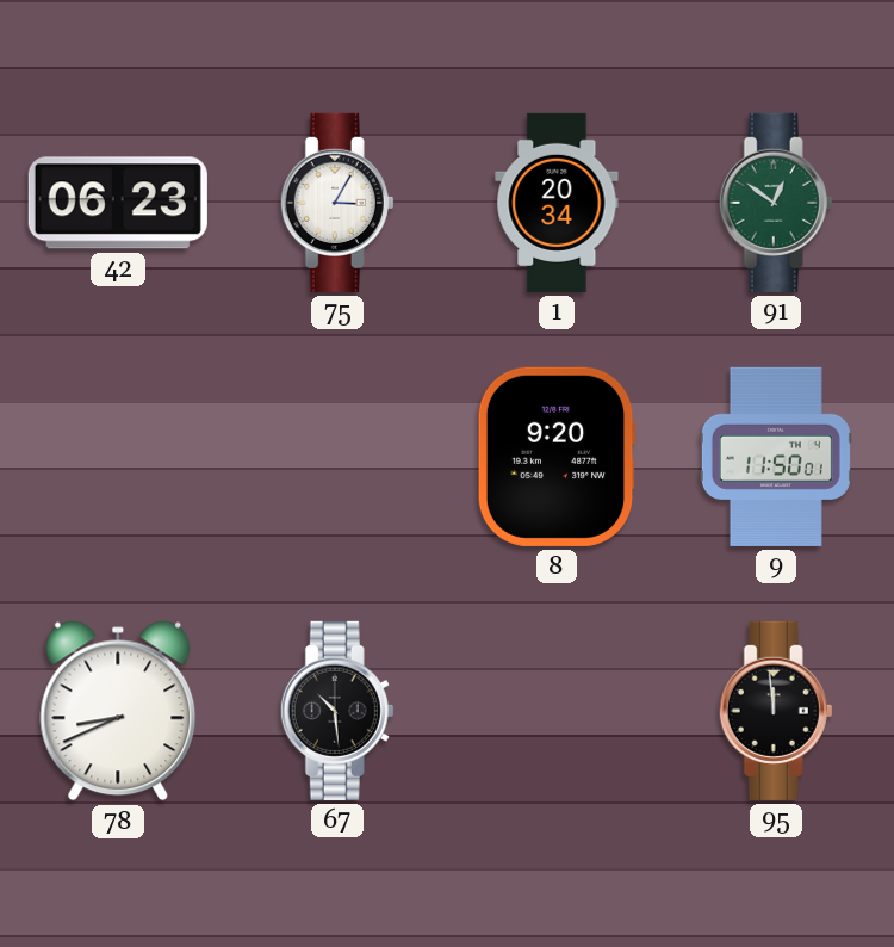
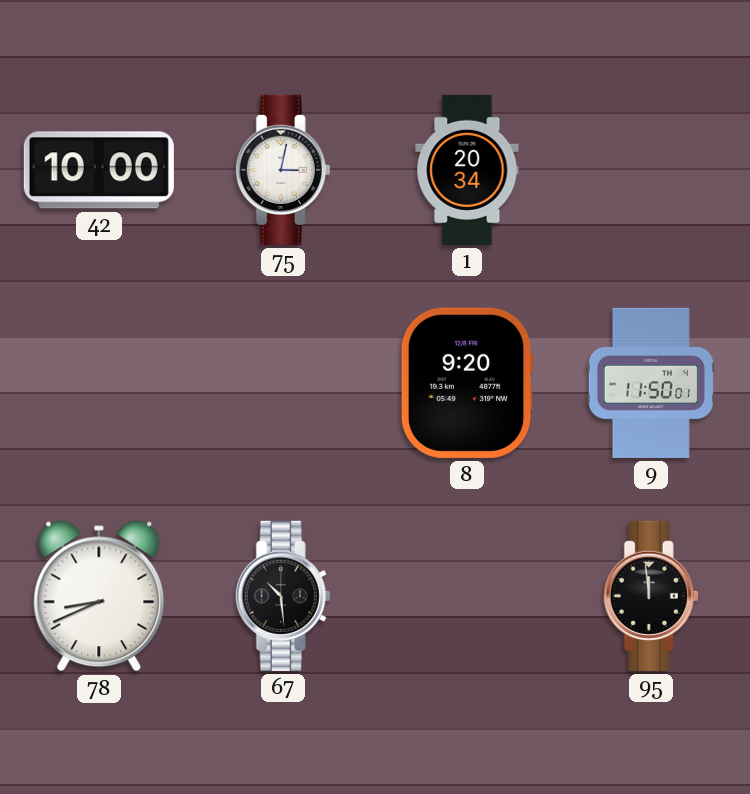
42: 06:23 -> 10:00
75: 3:05 -> 3:02
91: 12:51 -> none
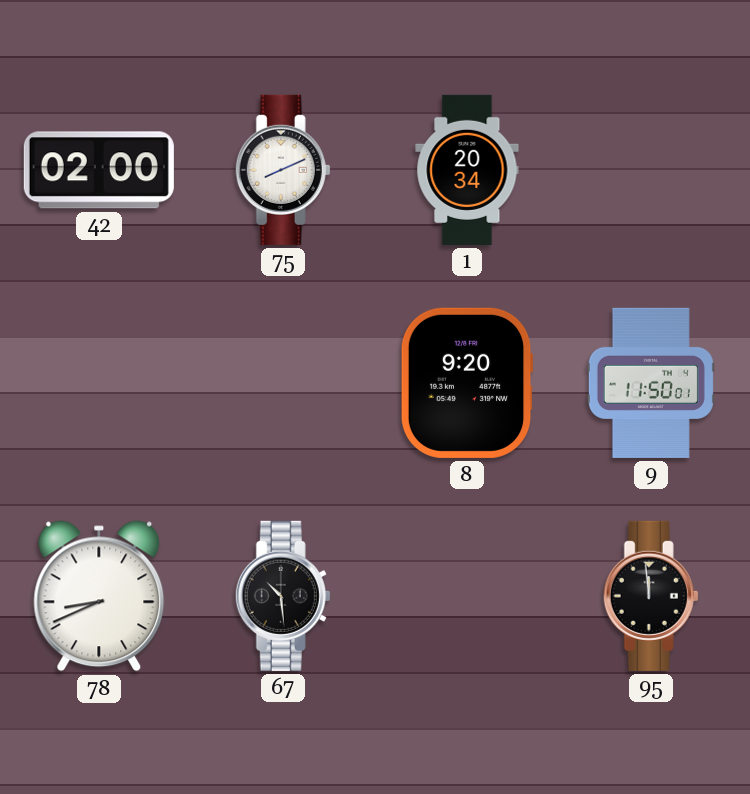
42: 10:00 -> 02:00
75: 3:02 -> 8:11
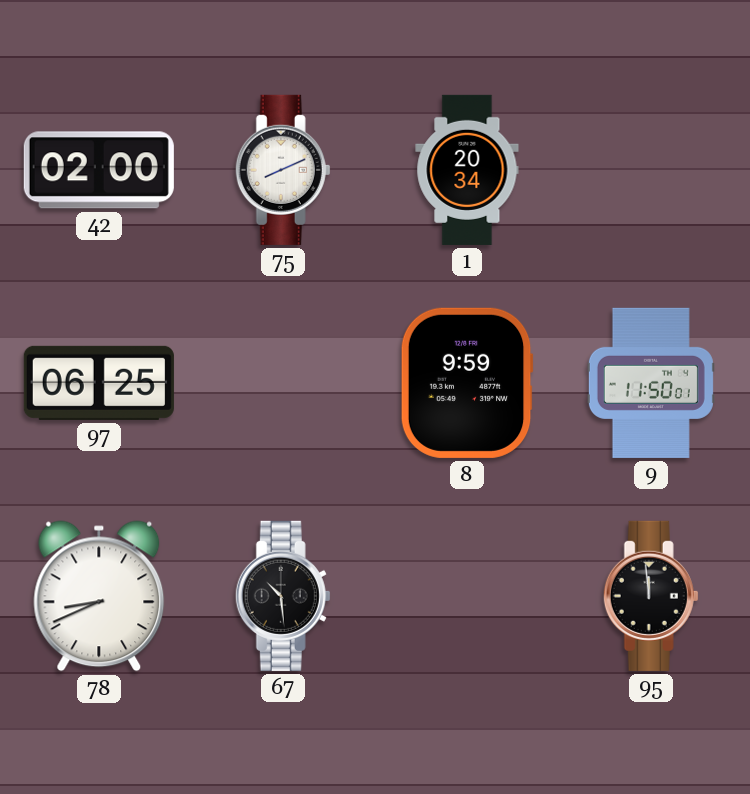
97: none -> 06:25
8: 9:20 -> 9:59
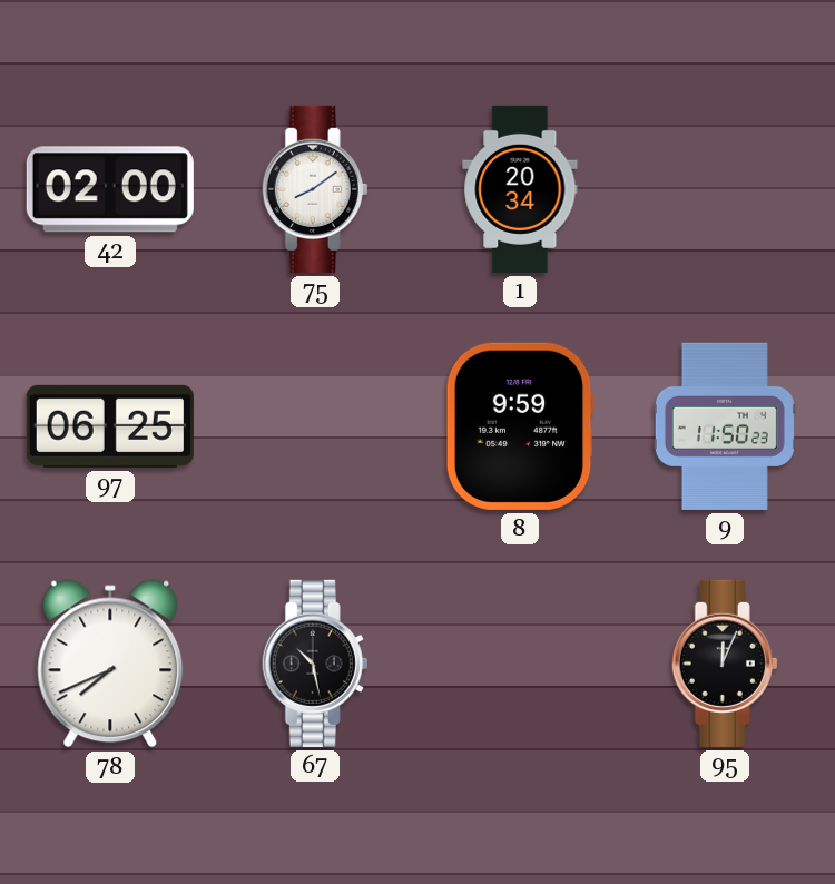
75: 8:11 -> 8:09
9: 11:50:01 -> 11:50:23
78: 8:41 -> 7:41
67: 10:29 -> 10:28
95: 11:59 -> 12:04
